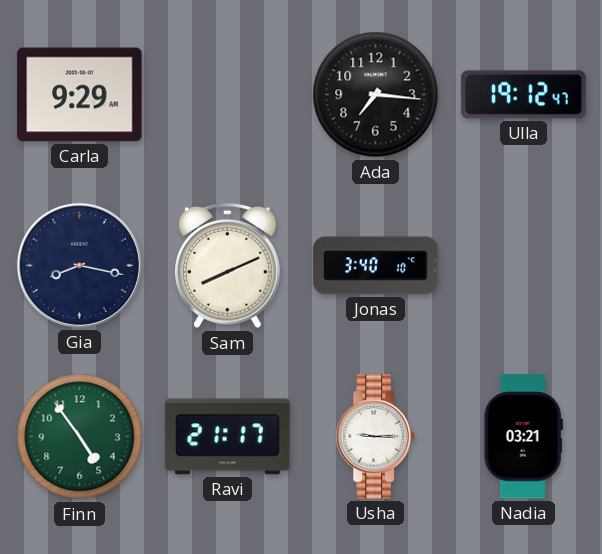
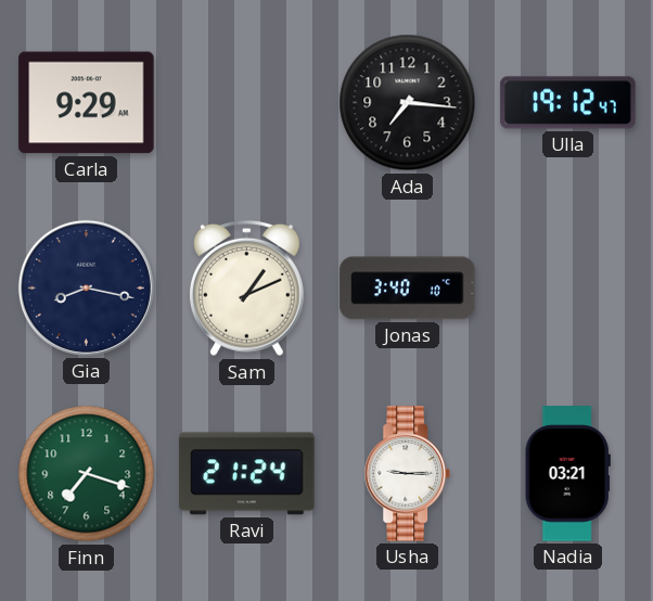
Sam: 8:11 -> 1:11
Finn: 4:54 -> 7:18
Ravi: 21:17 -> 21:24
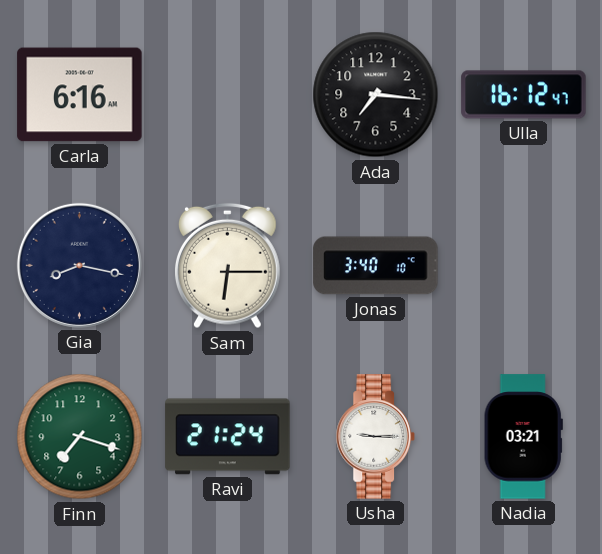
Carla: 9:29 -> 6:16
Ulla: 19:12 -> 16:12
Sam: 1:11 -> 6:15
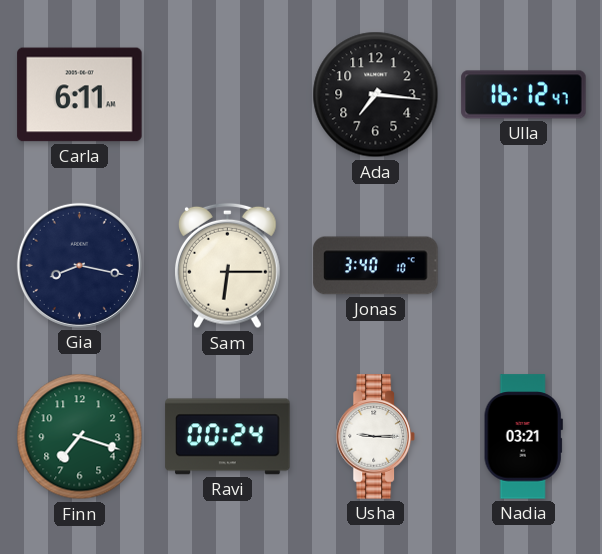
Carla: 6:16 -> 6:11
Ravi: 21:24 -> 00:24
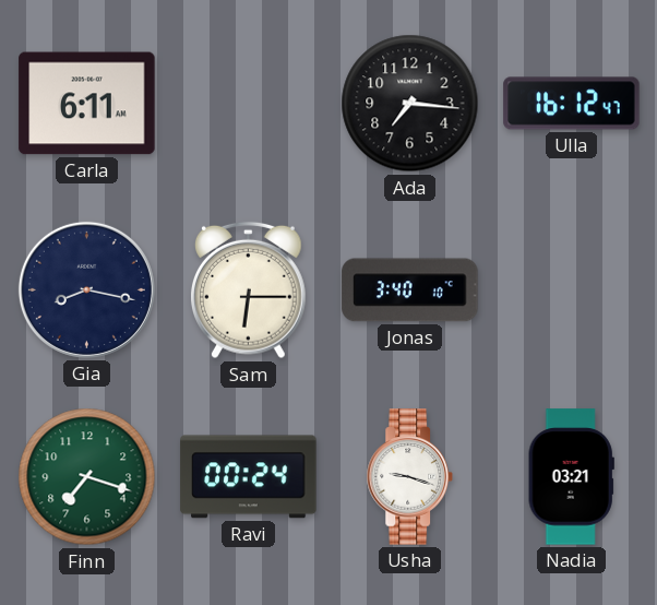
Usha: 9:15 -> 9:18
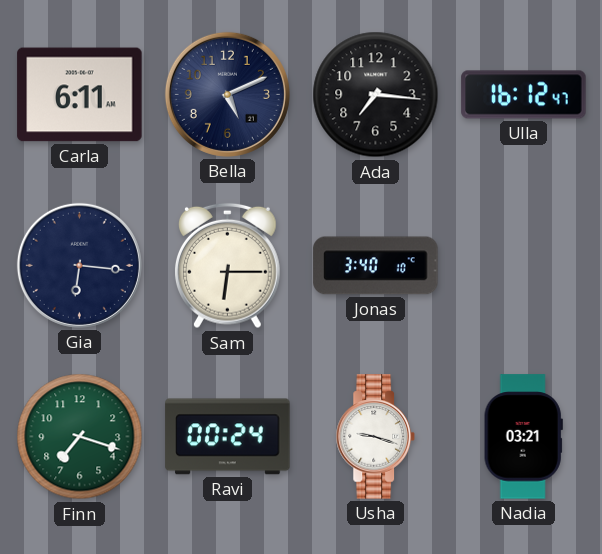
Bella: none -> 5:11
Gia: 8:17 -> 6:16
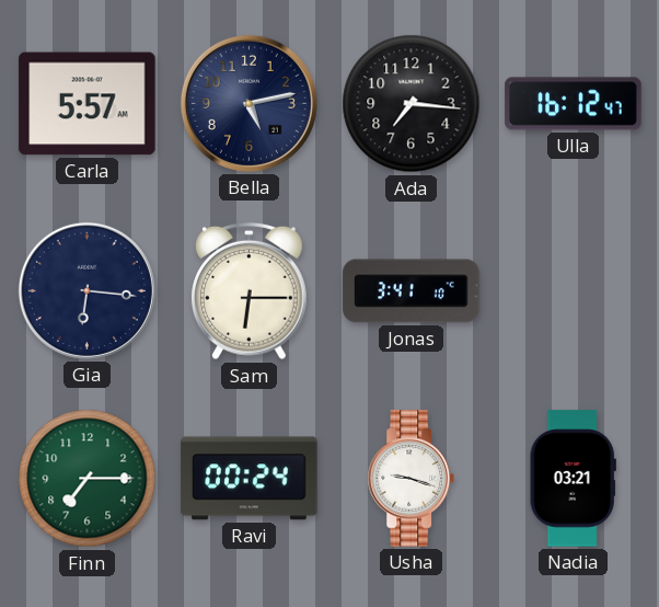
Carla: 6:11 -> 5:57
Bella: 5:11 -> 5:13
Jonas: 3:40 -> 3:41
Finn: 7:18 -> 7:15
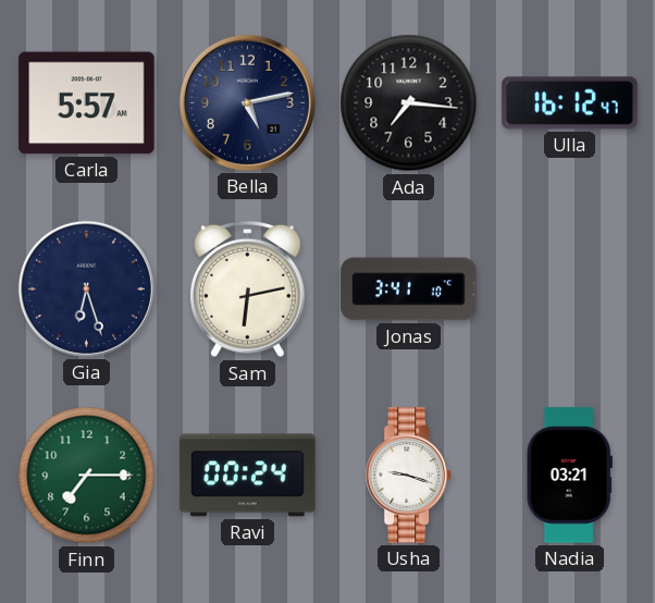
Gia: 6:16 -> 6:27
Sam: 6:15 -> 6:13
